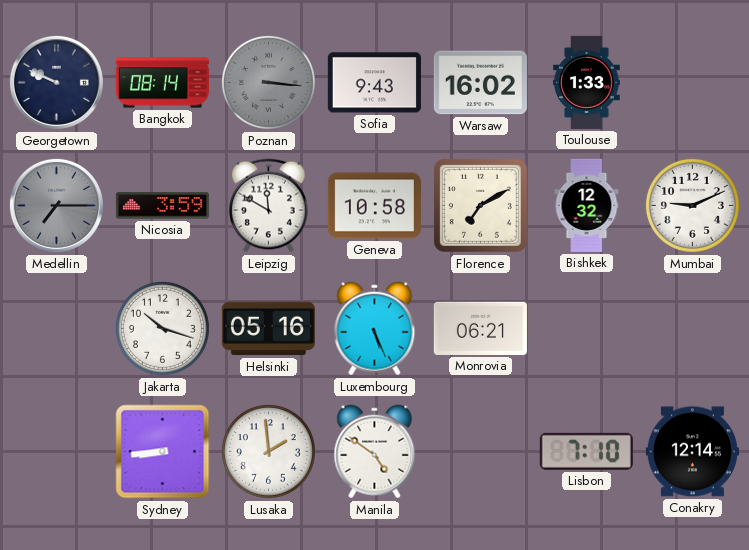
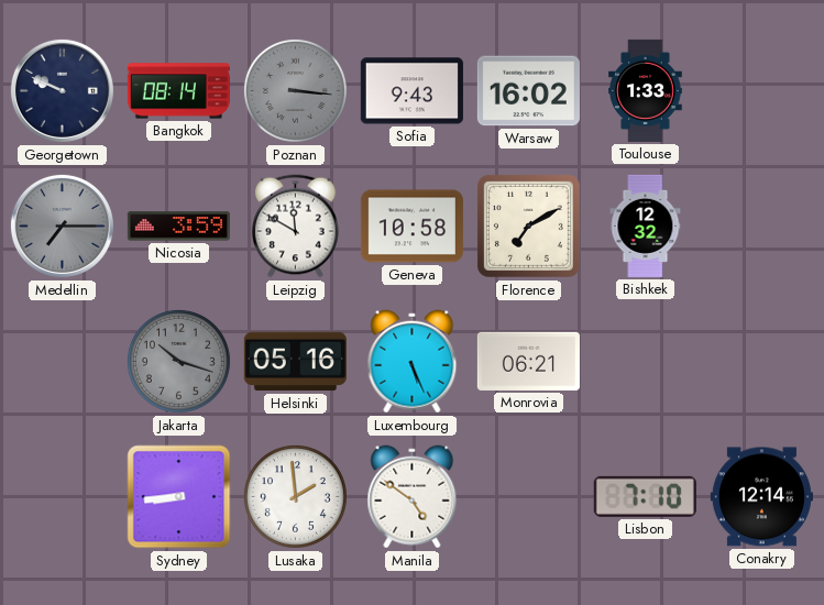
Mumbai: 9:11 -> none
Jakarta dial: white -> grey
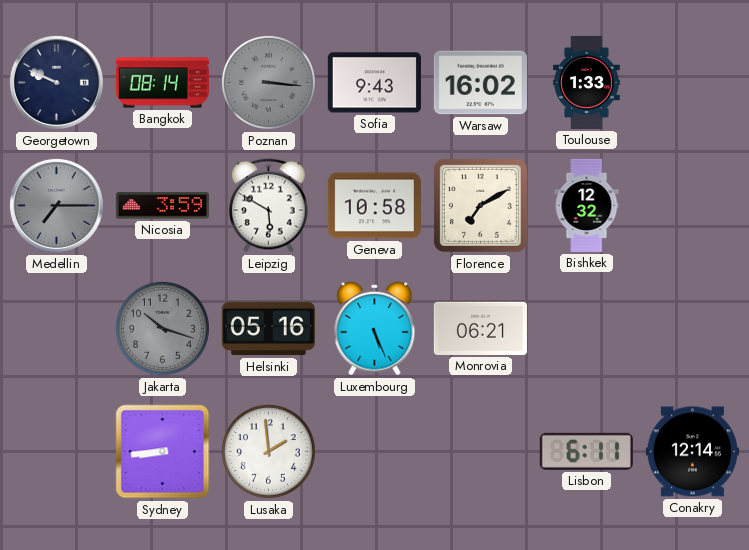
Leipzig: 11:50 -> 5:50
Manila: 4:51 -> none
Lisbon: 7:10 -> 6:11
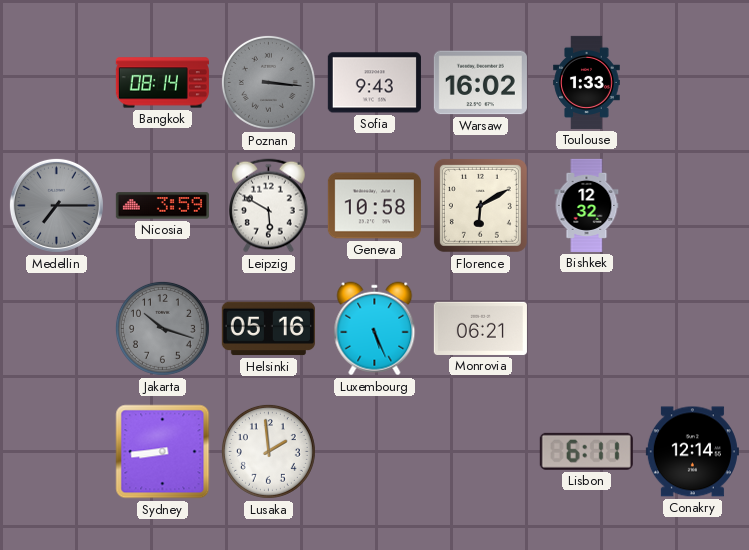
Georgetown: 9:49 -> none
Florence: 7:10 -> 6:10
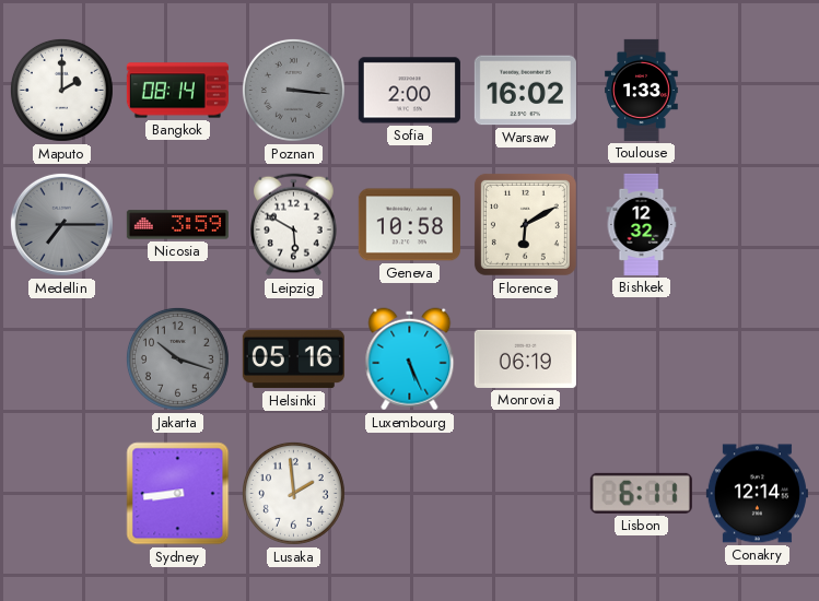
Maputo: none -> 2:00
Sofia: 9:43 -> 2:00
Monrovia: 06:21 -> 06:19
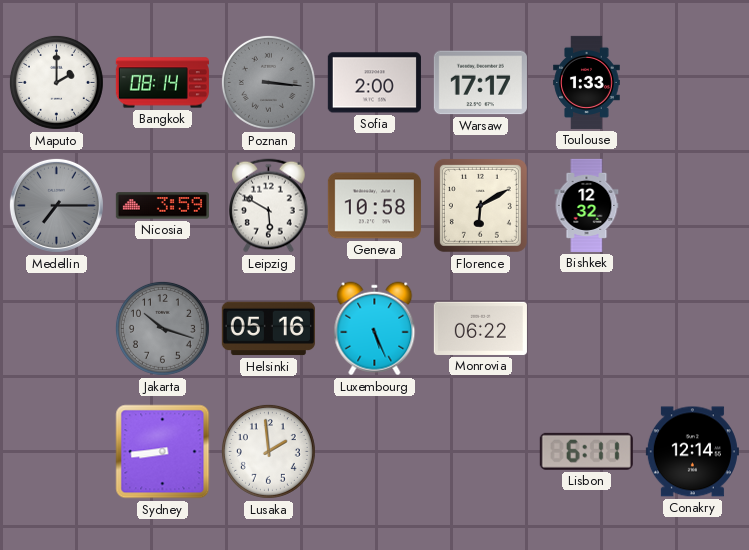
Warsaw: 16:02 -> 17:17
Monrovia: 06:19 -> 06:22
